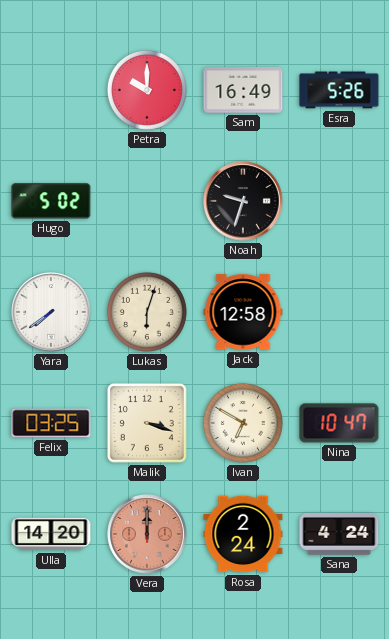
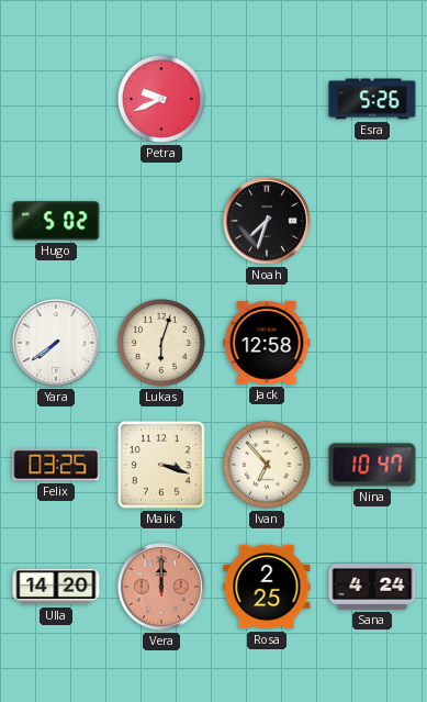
Petra: 10:00 -> 9:41
Sam: 16:49 -> none
Noah: 9:33 -> 7:33
Ivan: 6:50 -> 6:53
Rosa: 2:24 -> 2:25
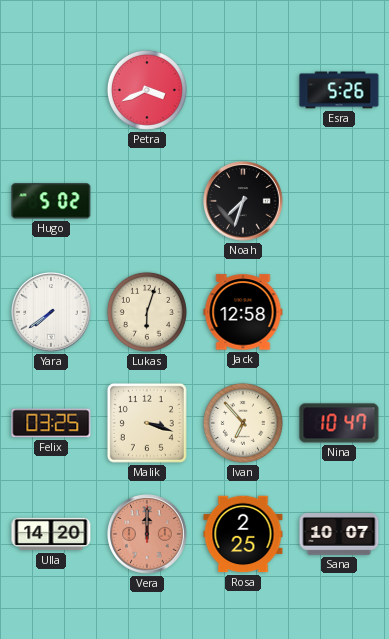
Petra: 9:41 -> 3:41
Sana: 4:24 -> 10:07
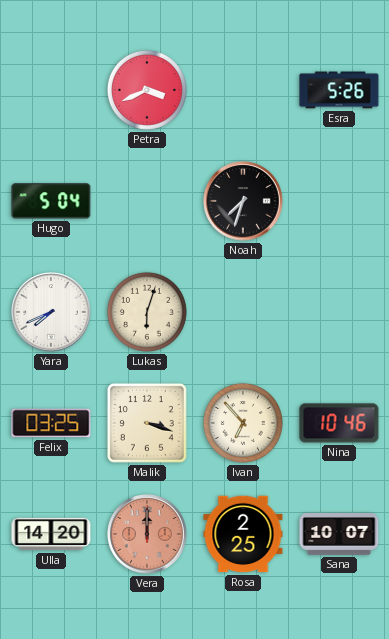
Hugo: 5:02 -> 5:04
Yara: 7:39 -> 7:41
Jack: 12:58 -> none
Nina: 10:47 -> 10:46
